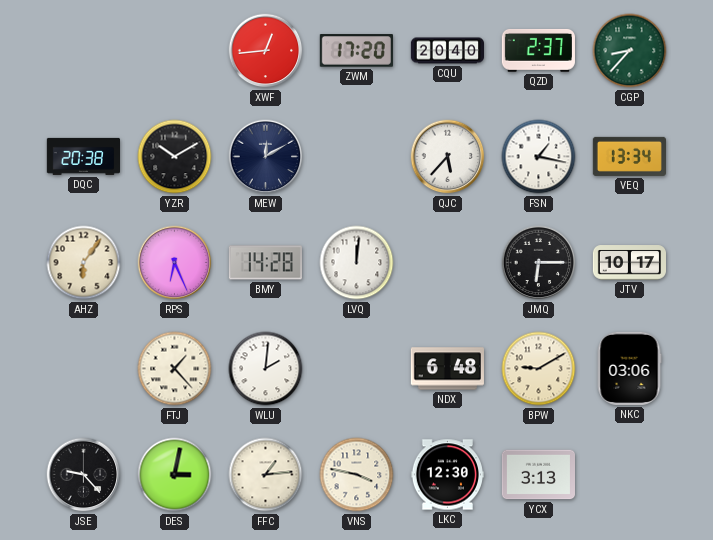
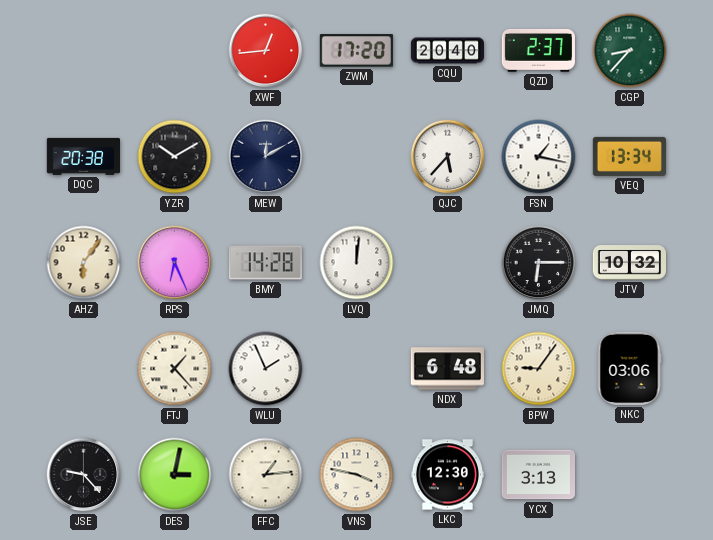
JTV: 10:17 -> 10:32
WLU: 2:01 -> 1:56
BPW: 9:10 -> 9:06
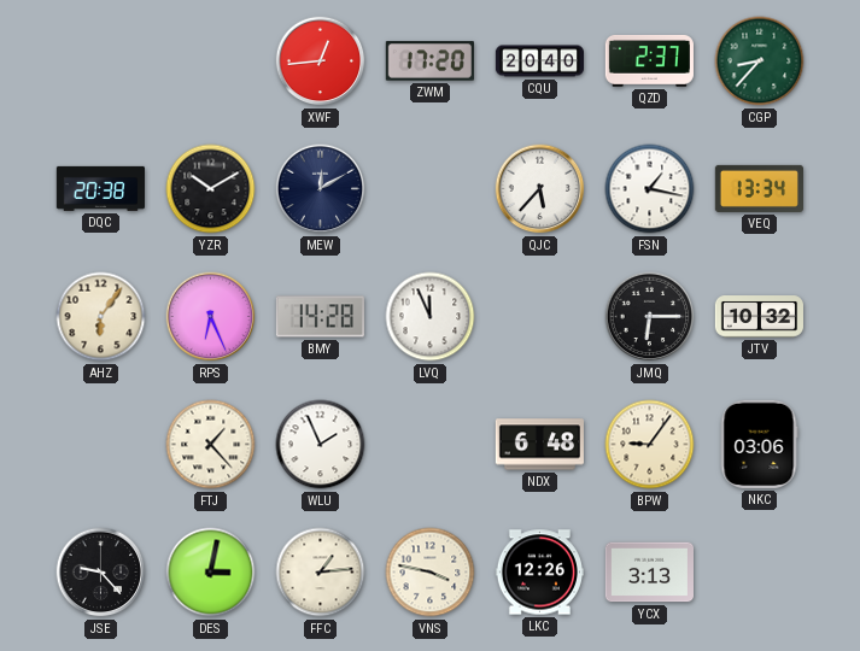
LVQ: 12:01 -> 11:56
LKC: 12:30 -> 12:26
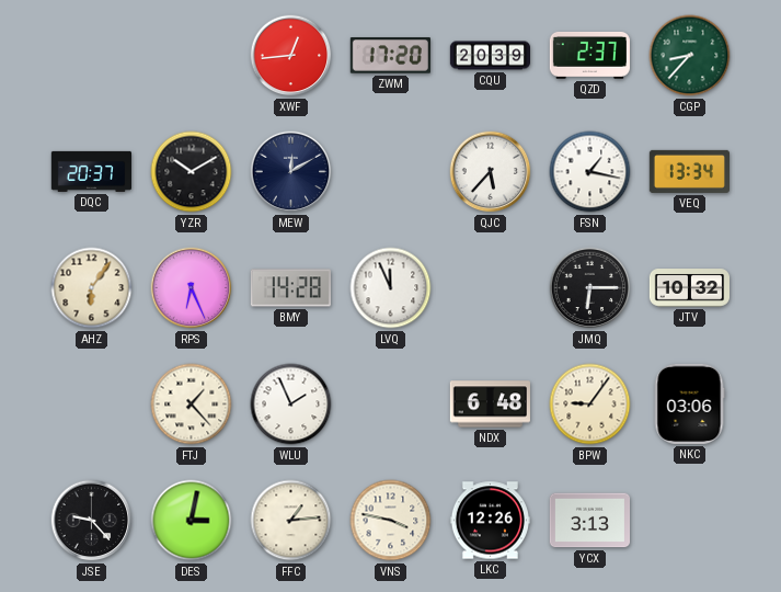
CQU: 20:40 -> 20:39
DQC: 20:38 -> 20:37
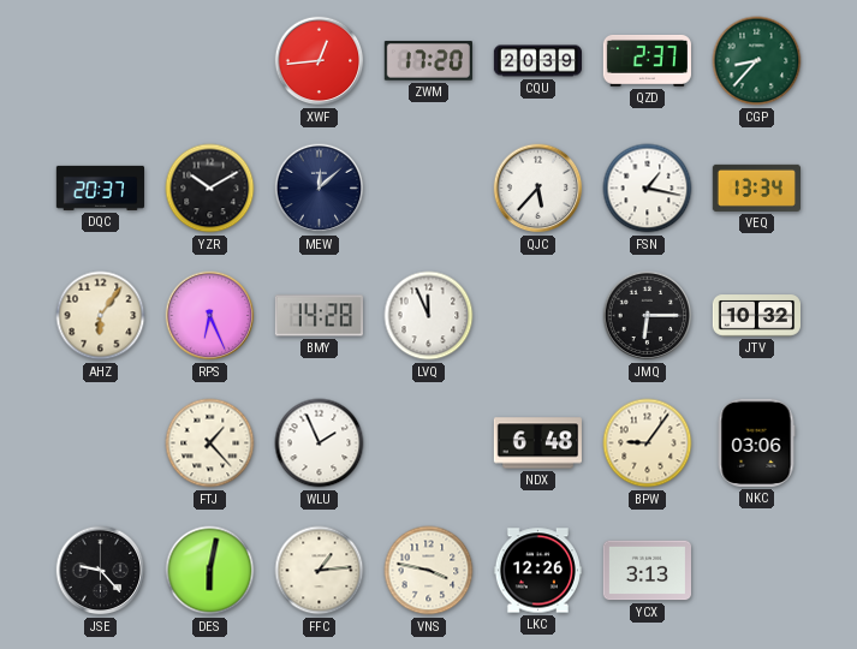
MEW: 12:10 -> 12:08
DES: 3:02 -> 6:02
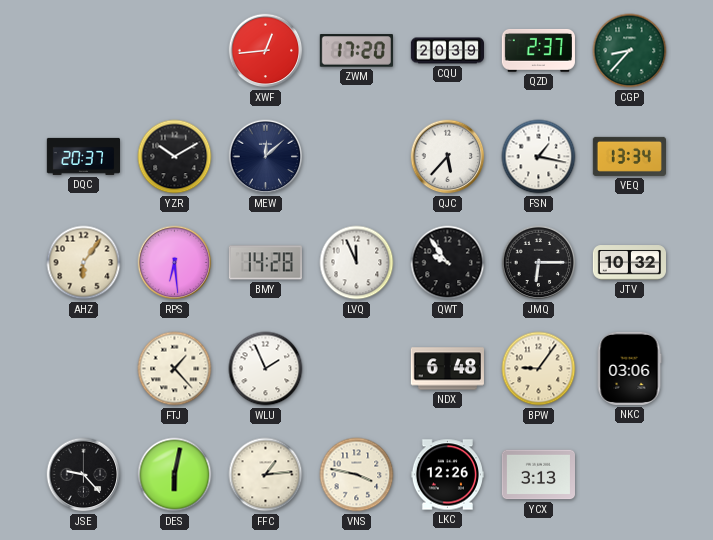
RPS: 6:26 -> 6:29
QWT: none -> 9:54
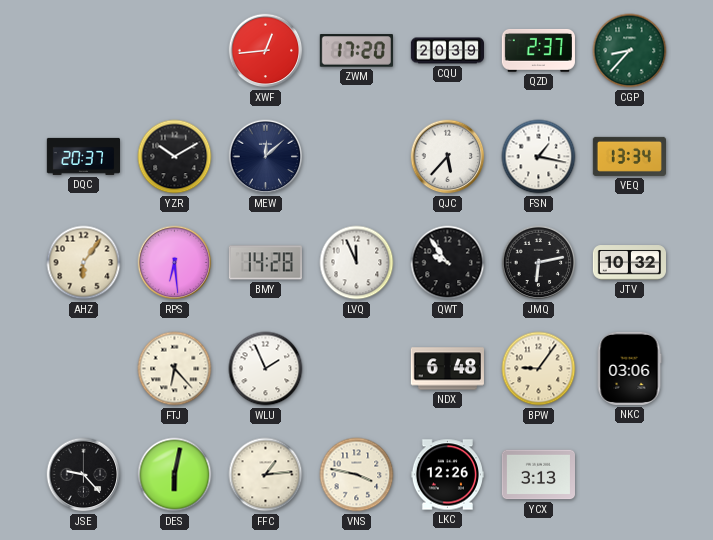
JMQ: 6:15 -> 6:13
FTJ: 1:23 -> 6:23
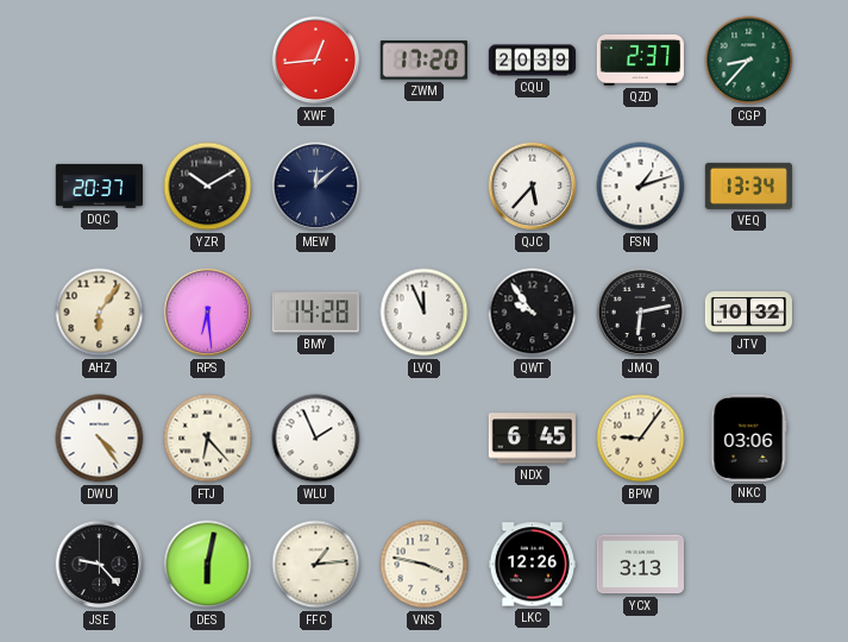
FSN: 1:17 -> 1:12
DWU: none -> 4:24
NDX: 6:48 -> 6:45
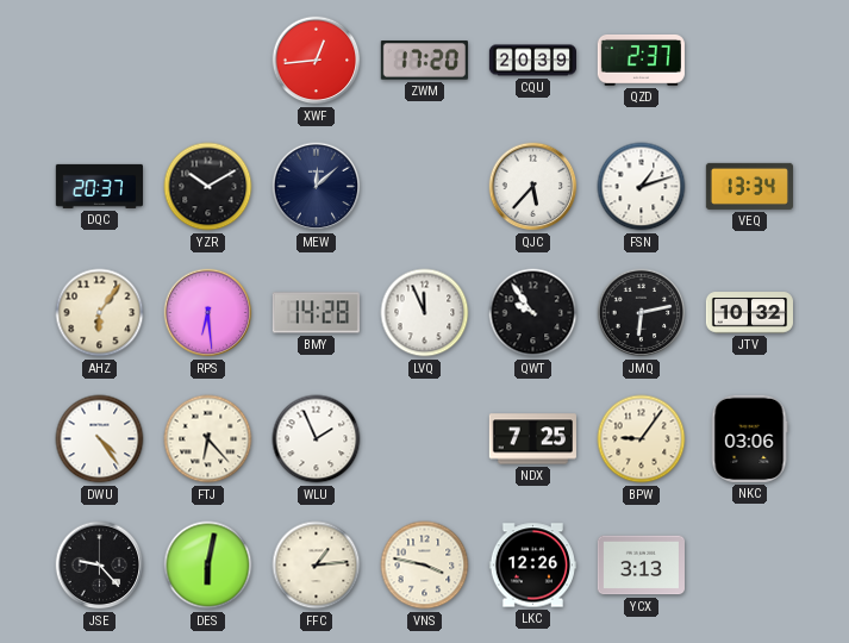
CGP: 8:37 -> none
NDX: 6:45 -> 7:25
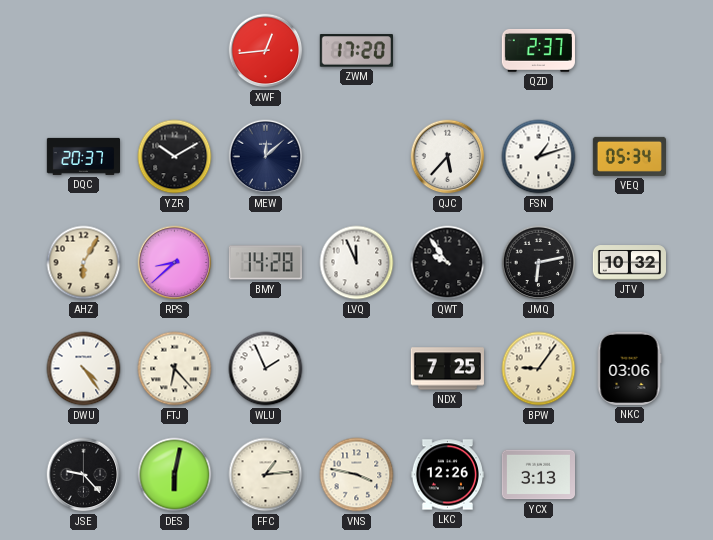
CQU: 20:39 -> none
VEQ: 13:34 -> 05:34
AHZ: 6:06 -> 6:05
RPS: 6:29 -> 8:38
